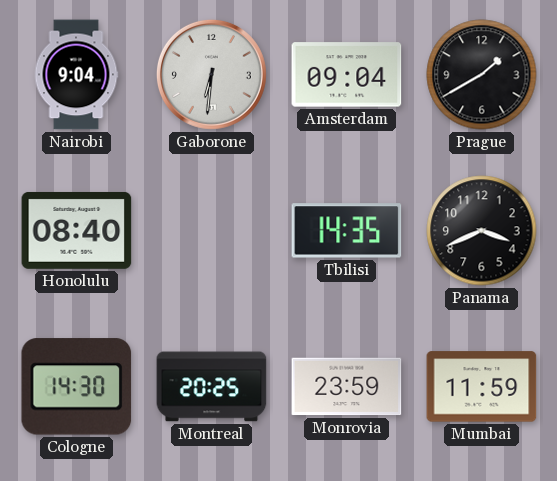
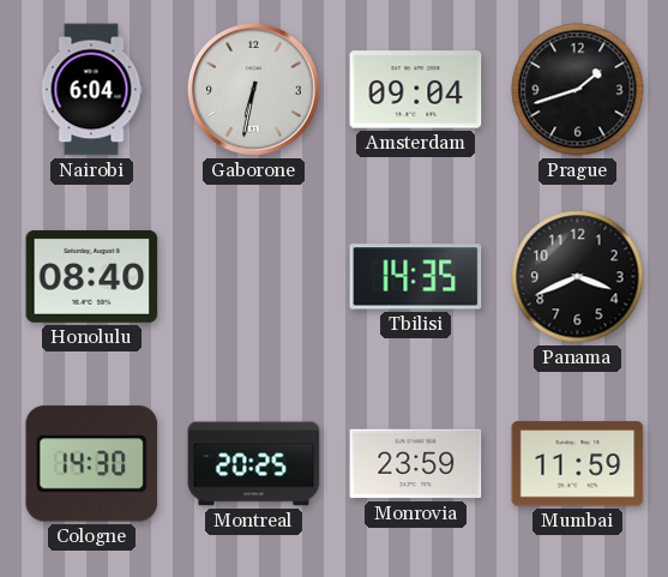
Nairobi: 9:04 -> 6:04
Gaborone: 6:31 -> 6:32
Prague: 1:40 -> 1:42
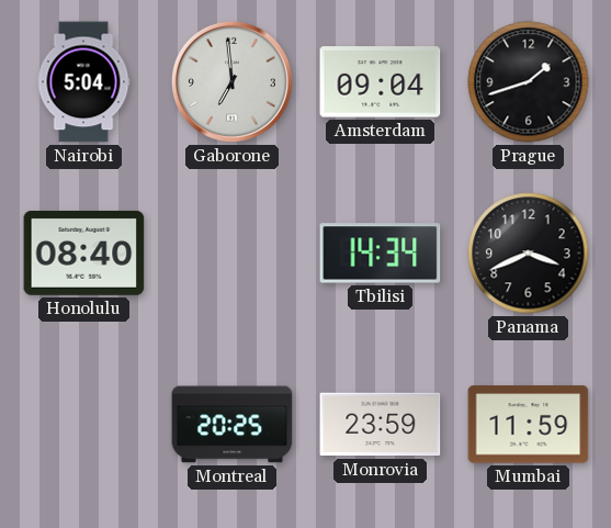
Nairobi: 6:04 -> 5:04
Gaborone: 6:32 -> 6:59
Tbilisi: 14:35 -> 14:34
Cologne: 14:30 -> none
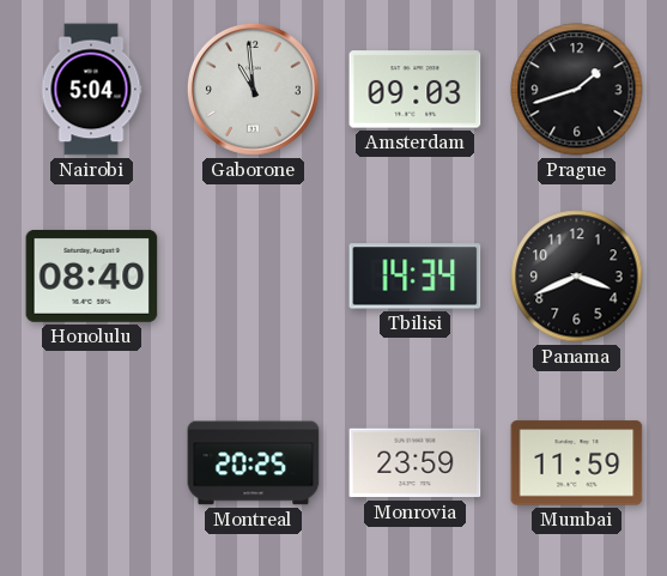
Gaborone: 6:59 -> 10:59
Amsterdam: 09:04 -> 09:03
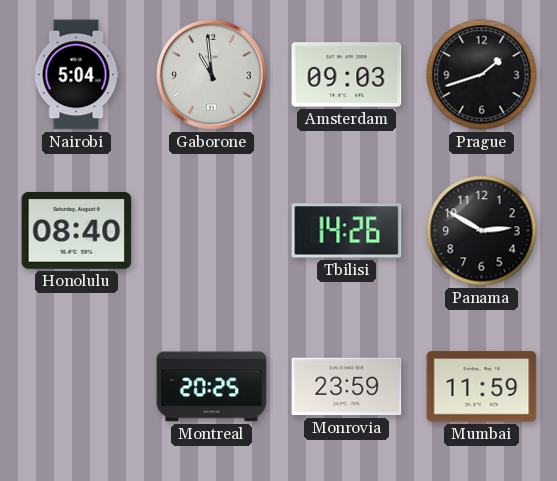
Tbilisi: 14:34 -> 14:26
Panama: 3:41 -> 2:50
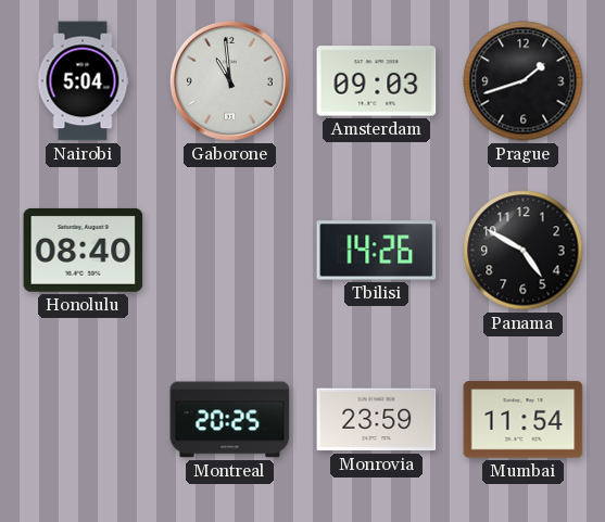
Panama: 2:50 -> 4:50
Mumbai: 11:59 -> 11:54
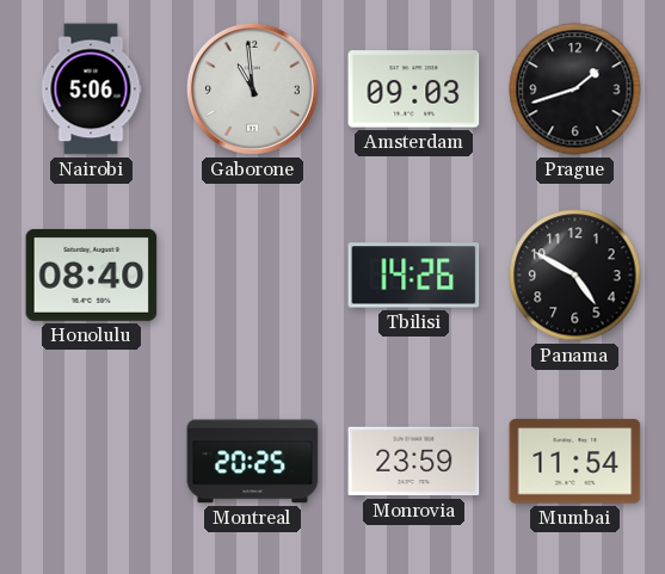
Nairobi: 5:04 -> 5:06
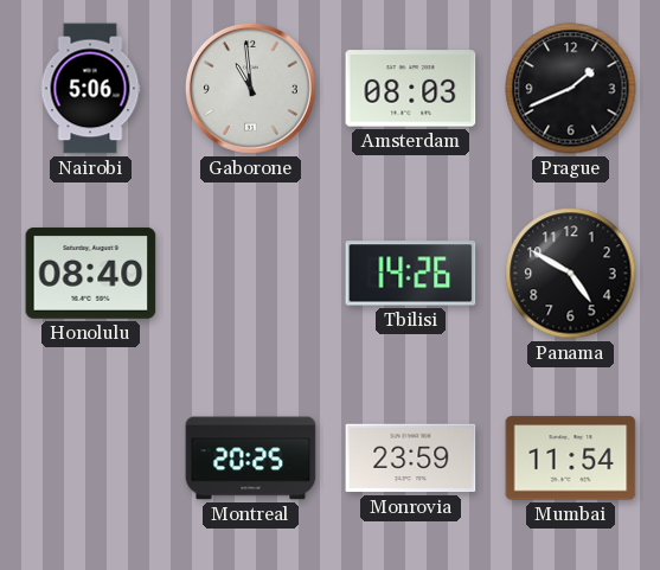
Amsterdam: 09:03 -> 08:03
Prague: 1:42 -> 1:41
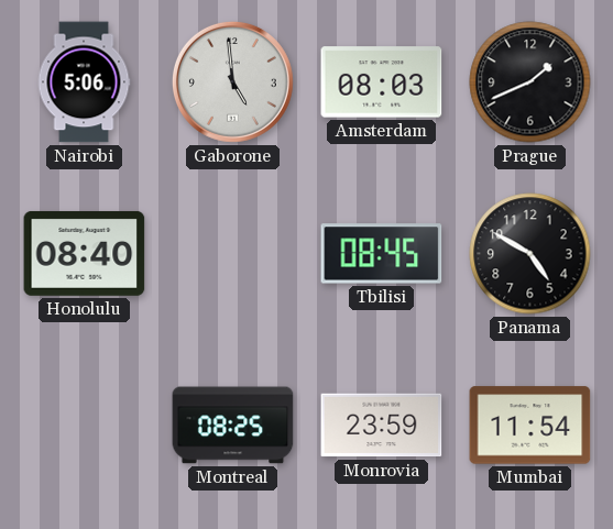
Gaborone: 10:59 -> 4:59
Tbilisi: 14:26 -> 08:45
Montreal: 20:25 -> 08:25
